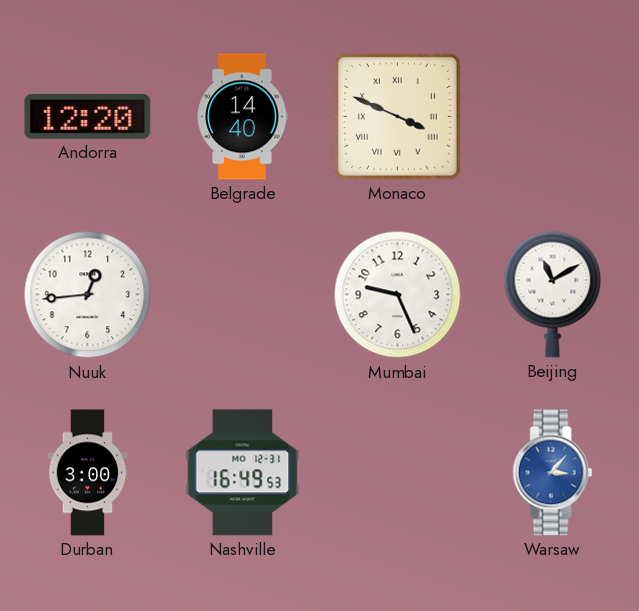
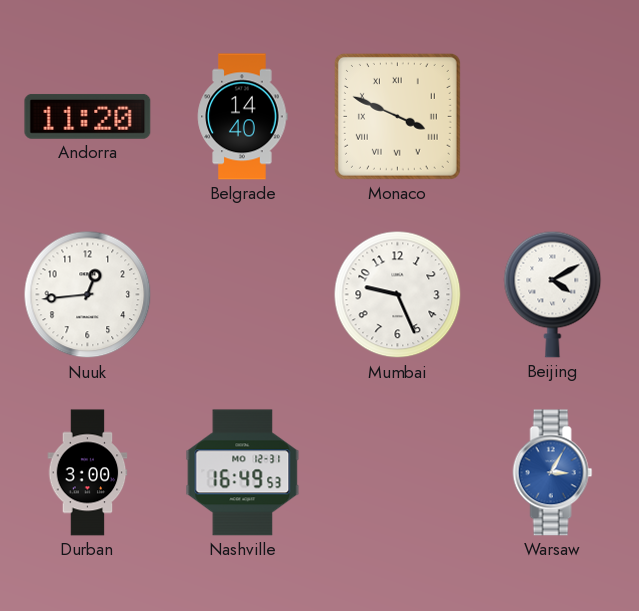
Andorra: 12:20 -> 11:20
Beijing: 11:10 -> 4:10
Warsaw: 3:07 -> 3:05
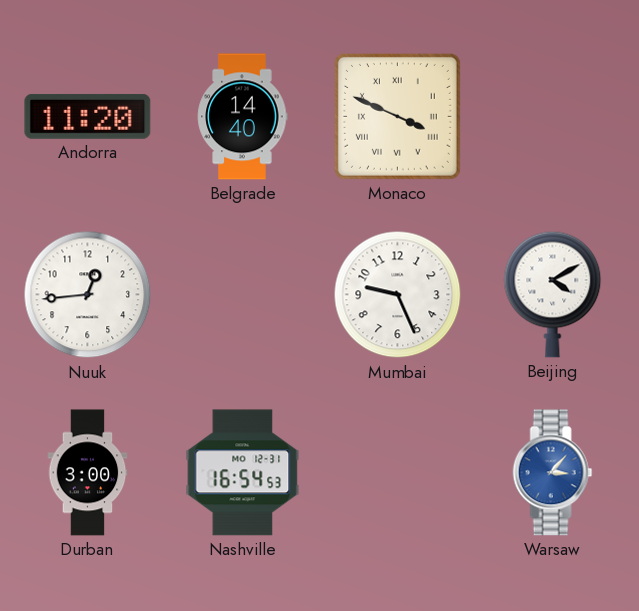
Nashville: 16:49 -> 16:54
Warsaw: 3:05 -> 3:07
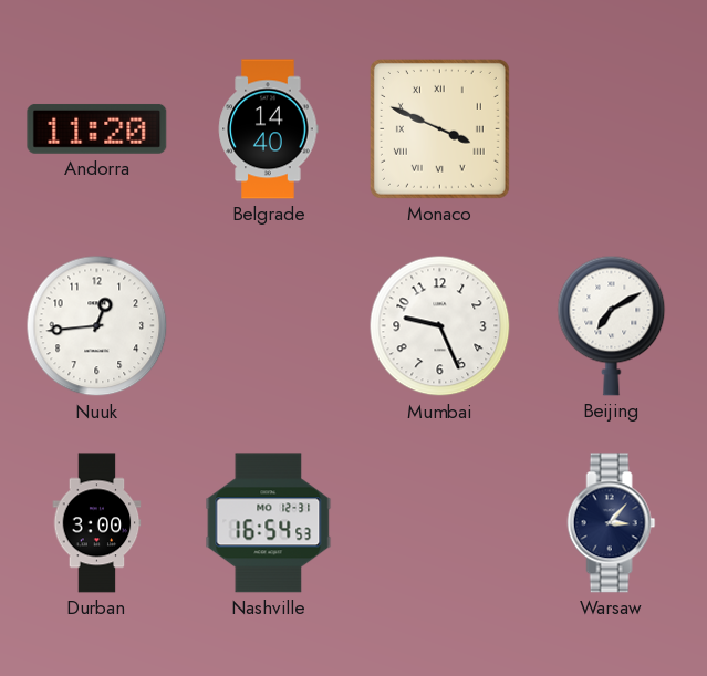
Beijing: 4:10 -> 7:10
Warsaw dial: blue -> navy
